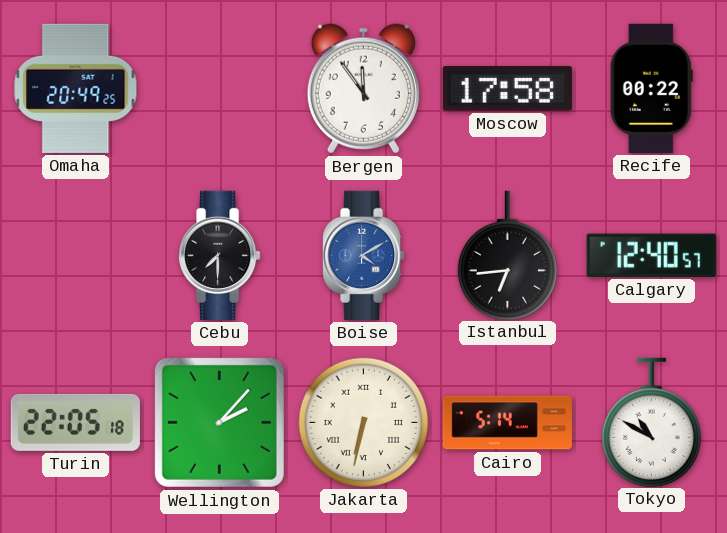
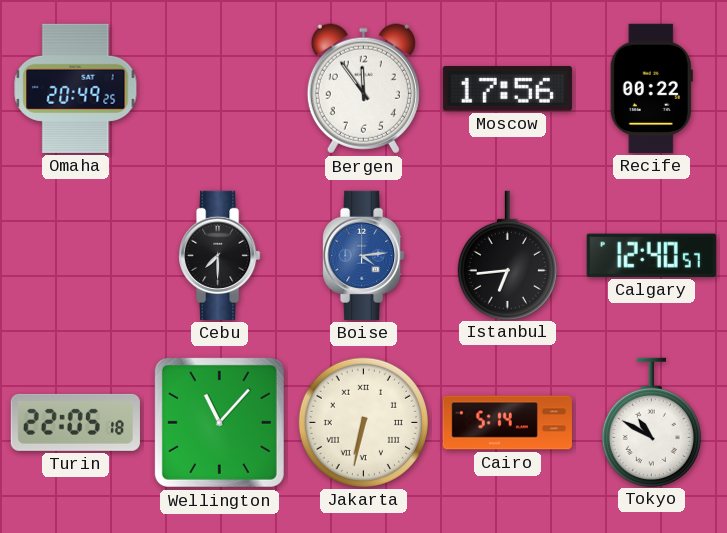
Moscow: 17:58 -> 17:56
Boise: 4:10 -> 4:14
Wellington: 2:07 -> 11:07
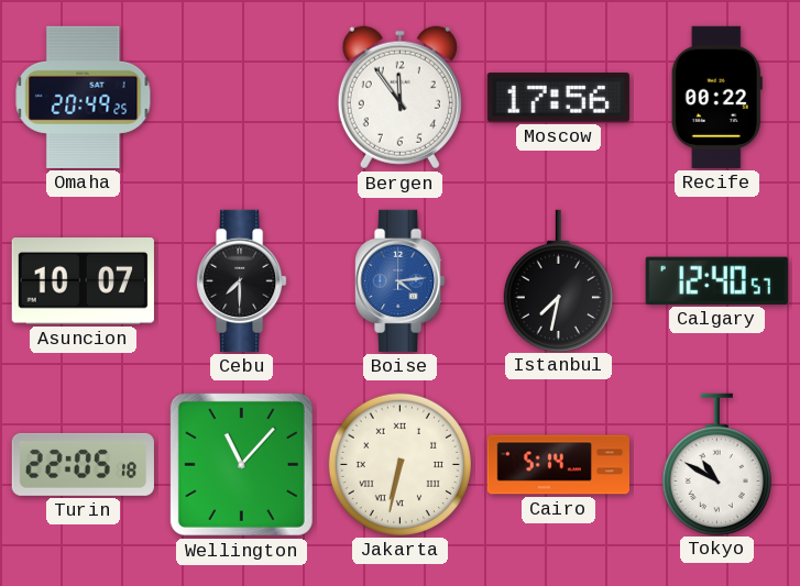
Asuncion: none -> 10:07
Istanbul: 6:44 -> 7:32
